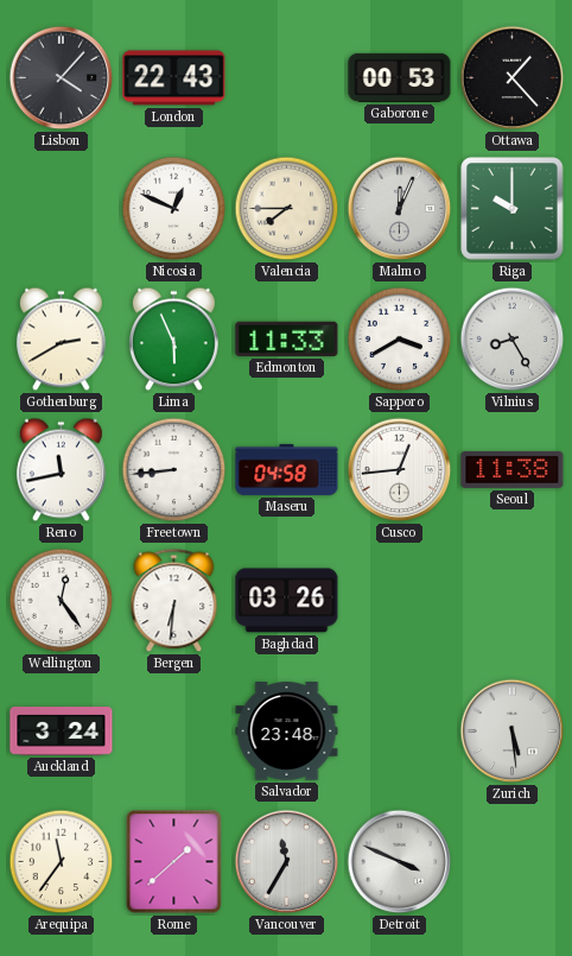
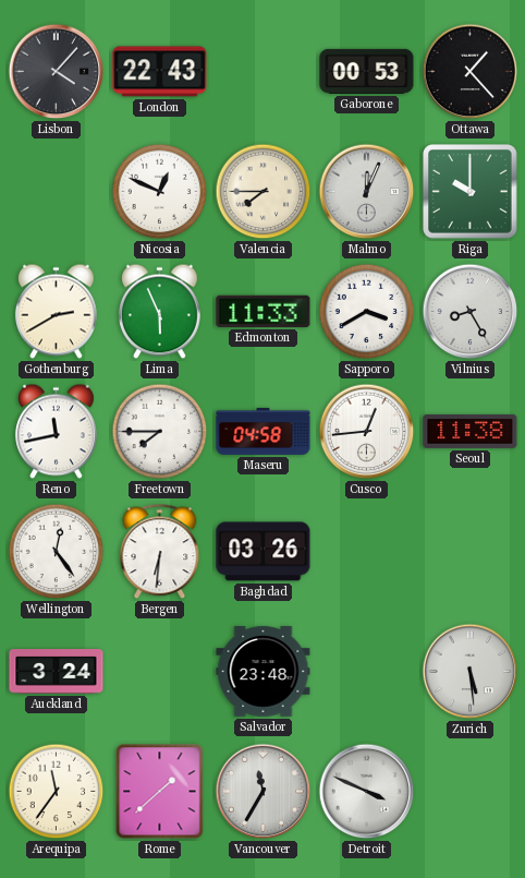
Freetown: 8:44 -> 7:45
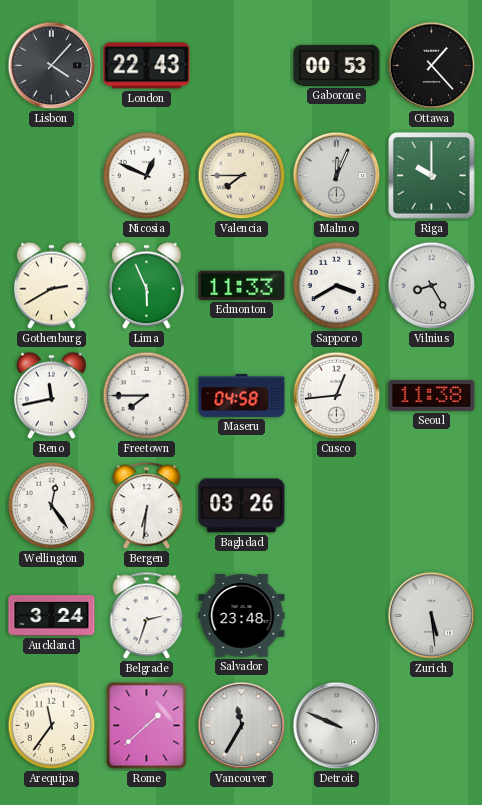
Belgrade: none -> 2:33
Detroit: 3:49 -> 9:49
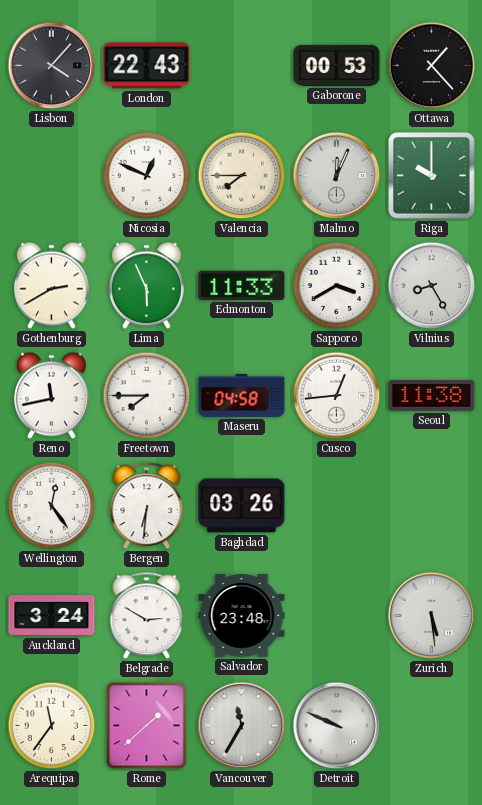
Belgrade: 2:33 -> 2:50
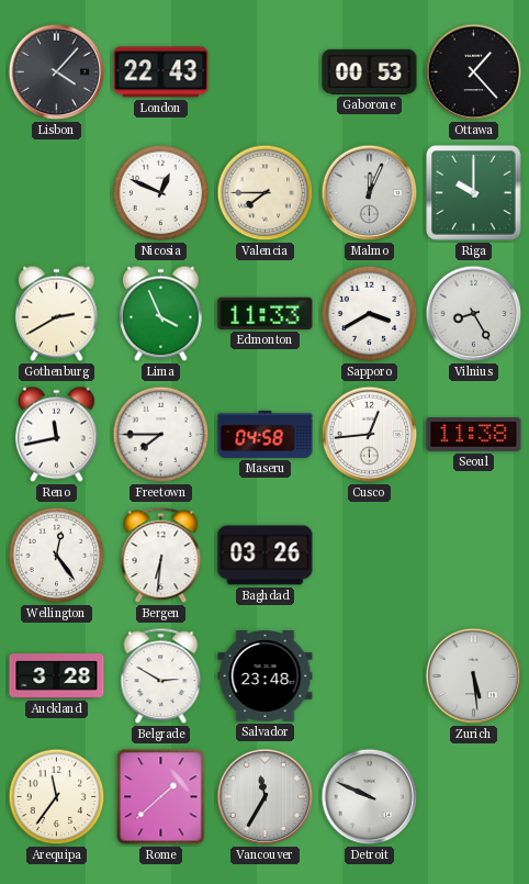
Lima: 5:56 -> 3:56
Auckland: 3:24 -> 3:28
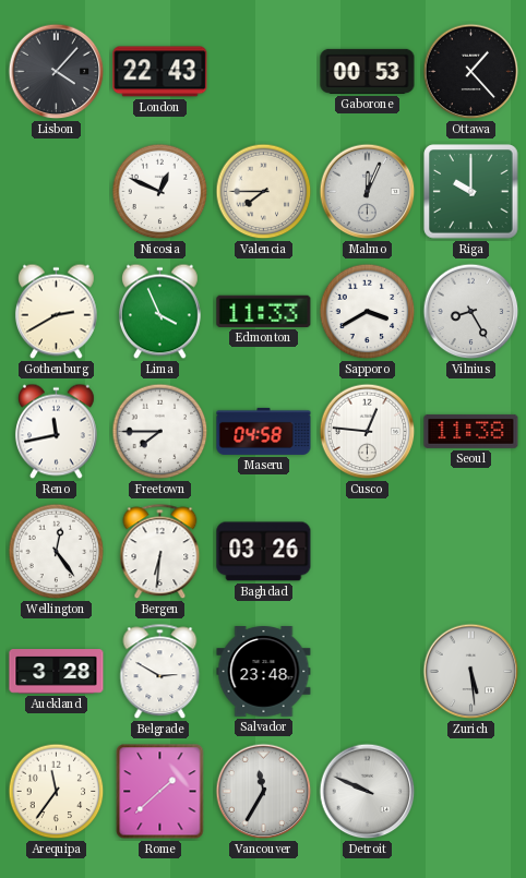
Cusco: 12:44 -> 12:46
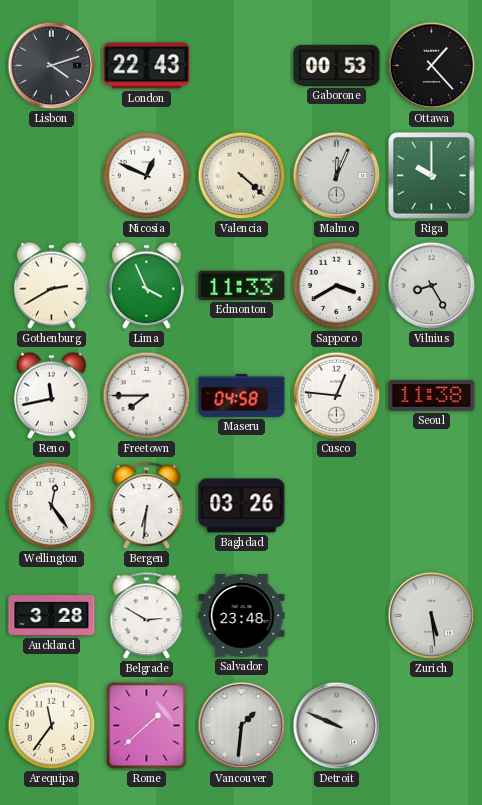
Lisbon: 4:07 -> 4:12
Valencia: 7:45 -> 4:22
Vancouver: 11:35 -> 1:31
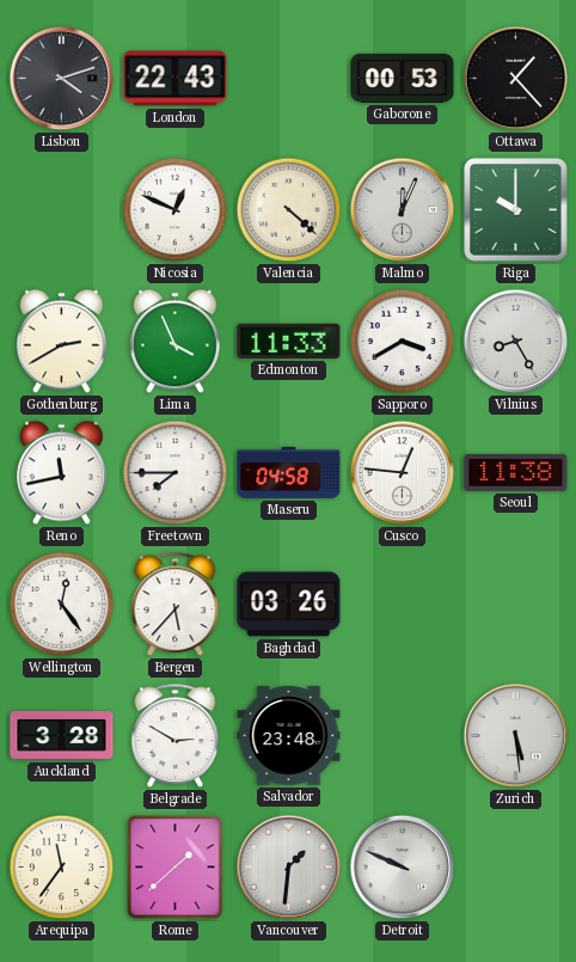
Bergen: 6:31 -> 5:37
